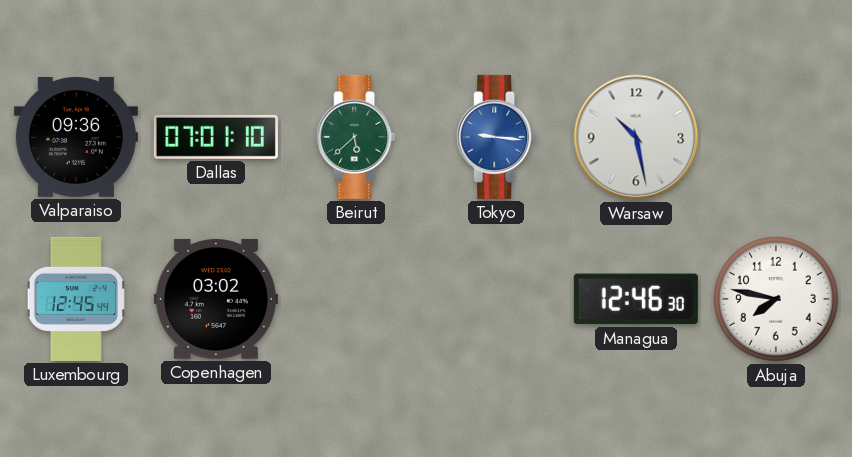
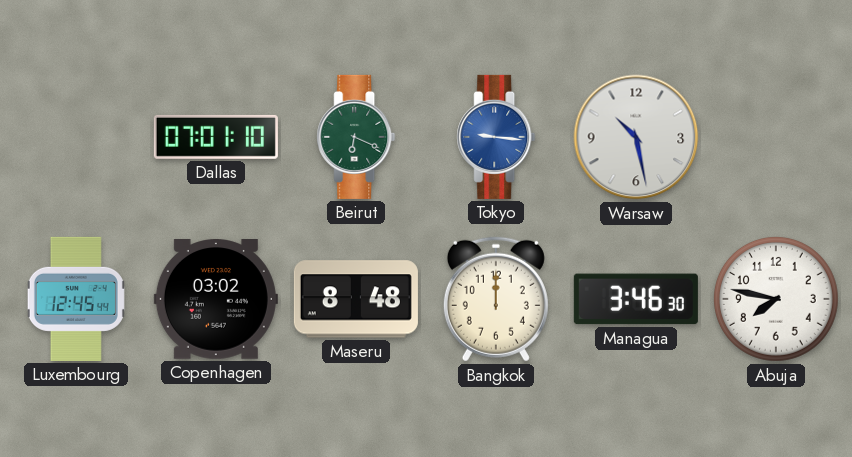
Valparaiso: 09:36 -> none
Beirut: 5:38 -> 6:19
Maseru: none -> 8:48
Bangkok: none -> 12:00
Managua: 12:46 -> 3:46
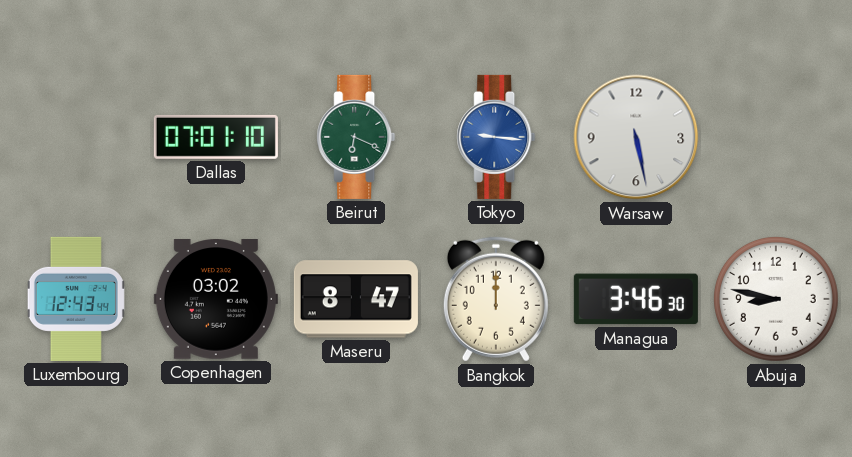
Warsaw: 10:28 -> 5:28
Luxembourg: 12:45 -> 12:43
Maseru: 8:48 -> 8:47
Abuja: 7:47 -> 8:47
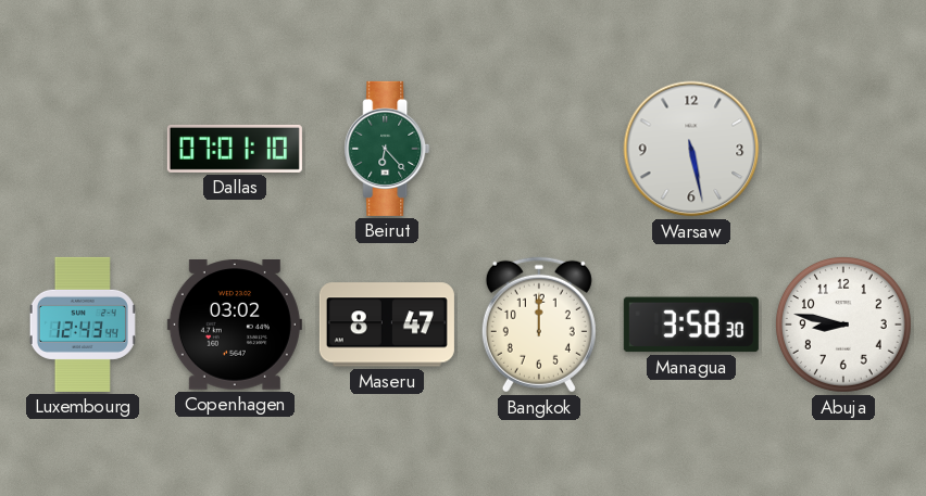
Beirut: 6:19 -> 6:23
Tokyo: 9:16 -> none
Managua: 3:46 -> 3:58
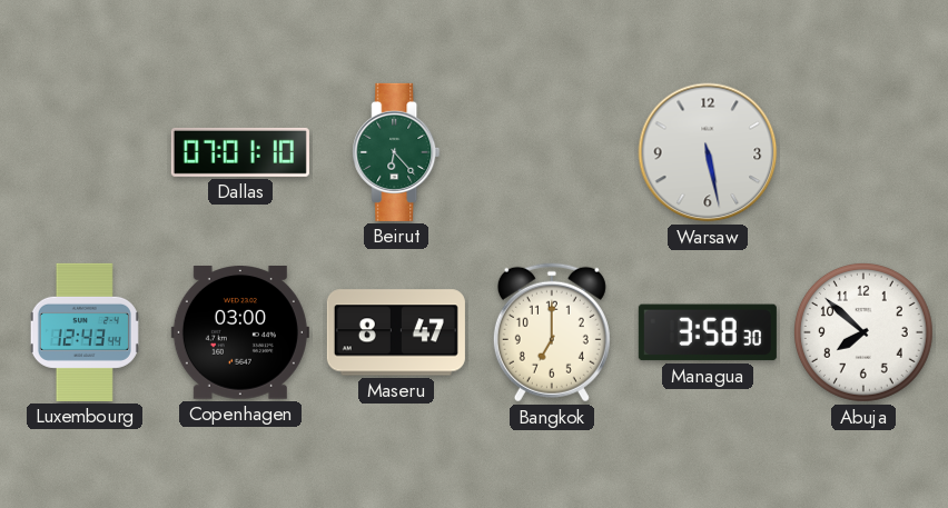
Copenhagen: 03:02 -> 03:00
Bangkok: 12:00 -> 7:00
Abuja: 8:47 -> 7:52
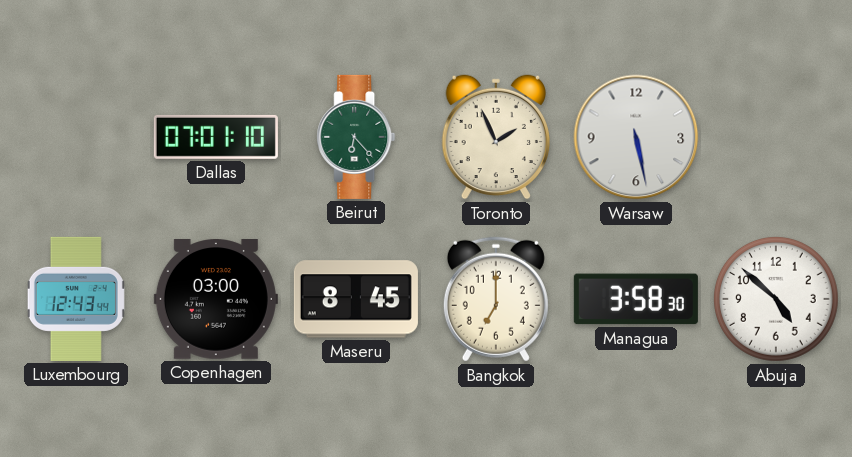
Toronto: none -> 1:56
Maseru: 8:47 -> 8:45
Abuja: 7:52 -> 4:52
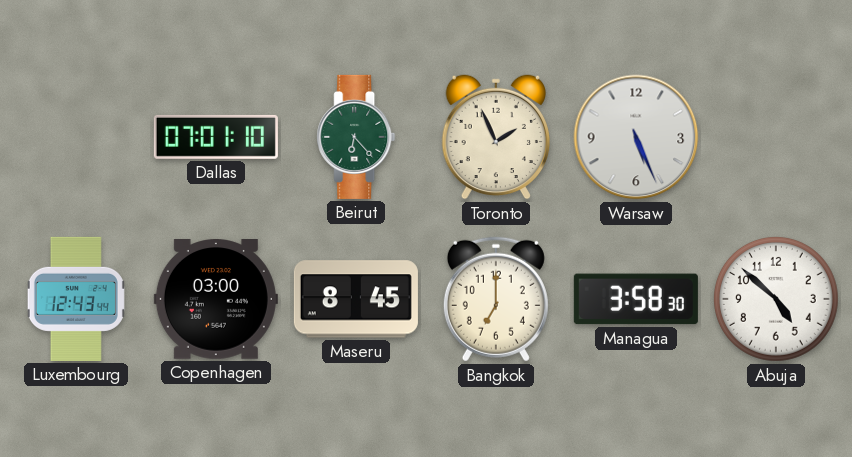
Warsaw: 5:28 -> 5:26
